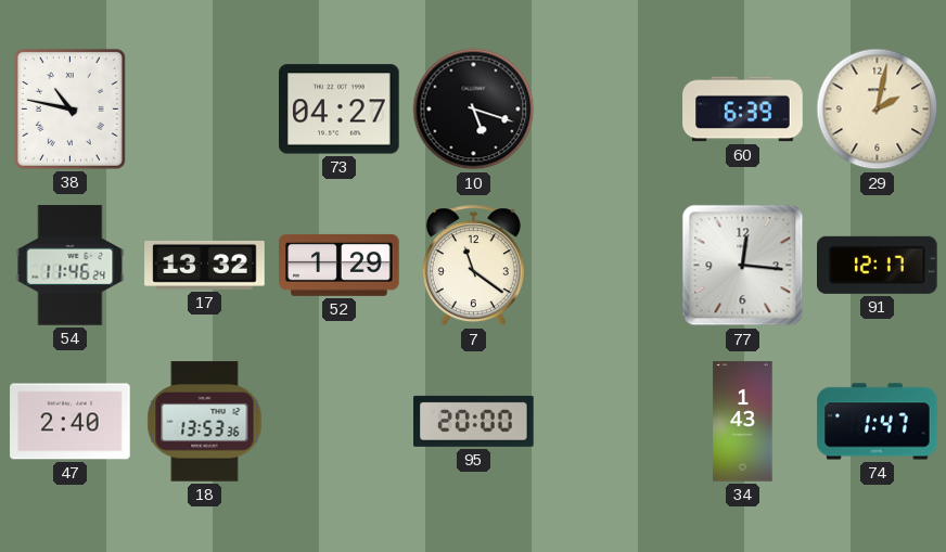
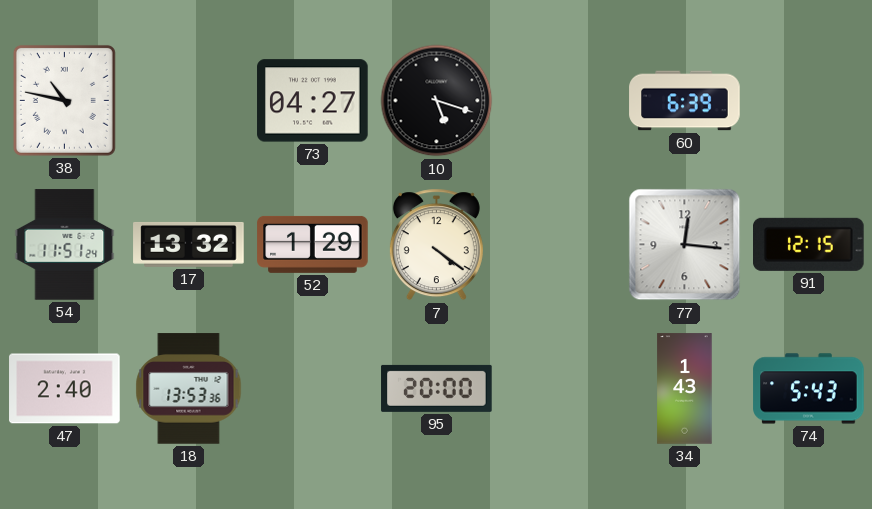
29: 2:02 -> none
54: 11:46 -> 11:51
7: 11:21 -> 4:21
91: 12:17 -> 12:15
74: 1:47 -> 5:43
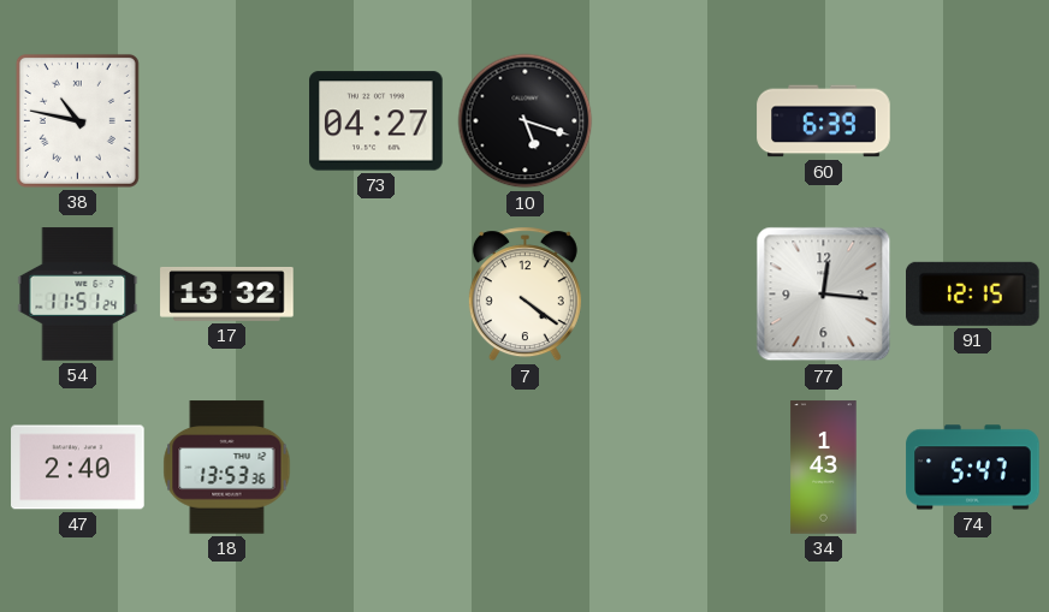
52: 1:29 -> none
95: 20:00 -> none
74: 5:43 -> 5:47
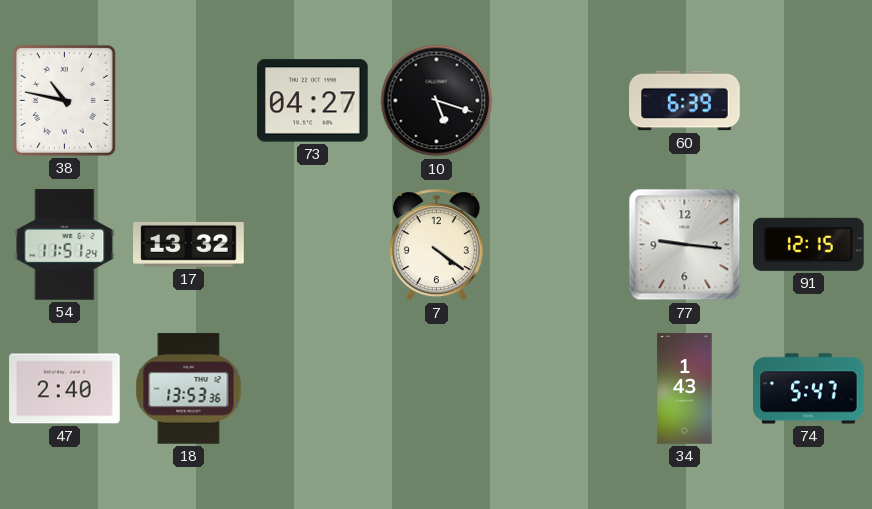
77: 12:16 -> 9:16
